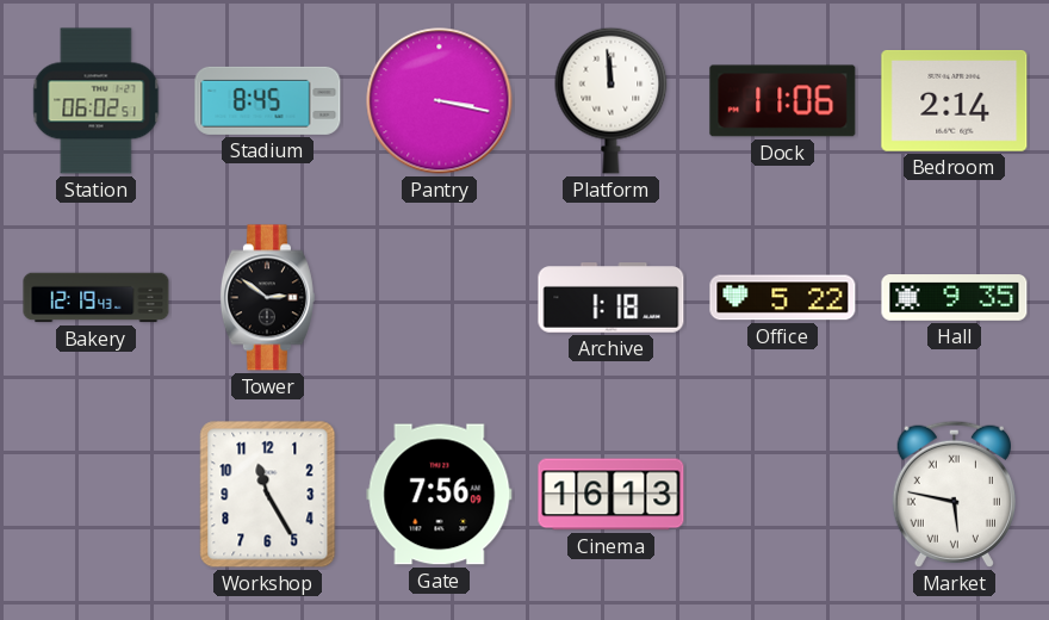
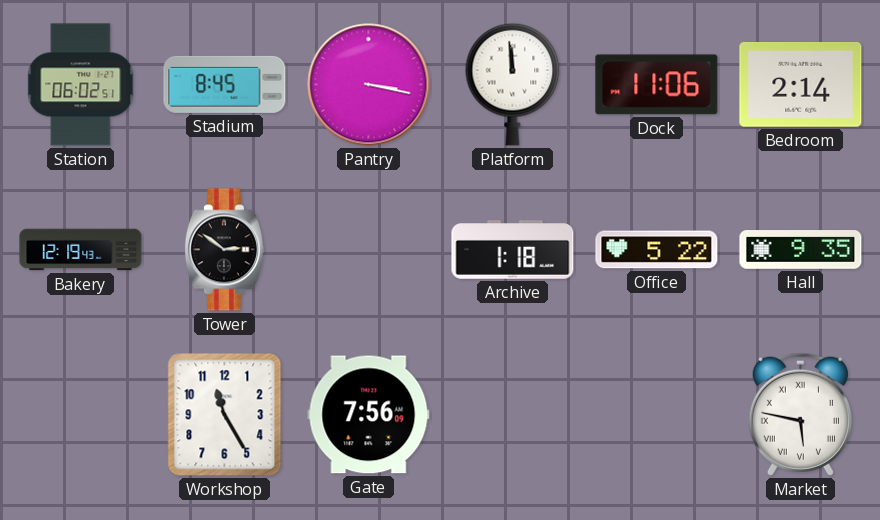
Cinema: 16:13 -> none
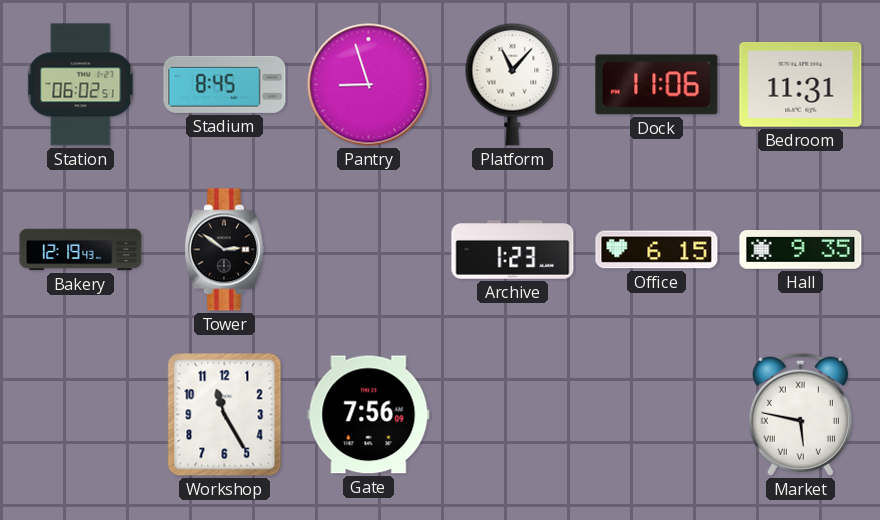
Pantry: 3:17 -> 8:57
Platform: 11:59 -> 11:07
Bedroom: 2:14 -> 11:31
Archive: 1:18 -> 1:23
Office: 5:22 -> 6:15
